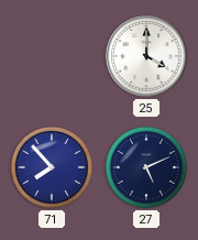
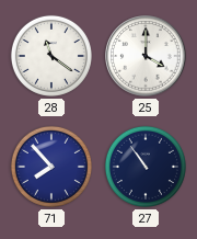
28: none -> 11:21
27: 5:11 -> 10:54
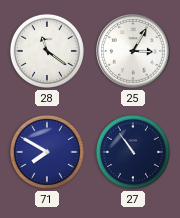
25: 4:00 -> 3:05
71: 7:53 -> 7:50
